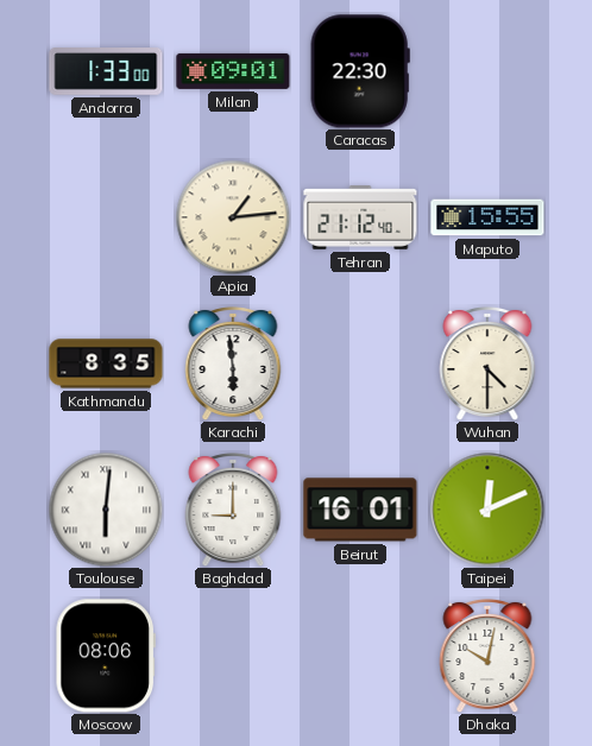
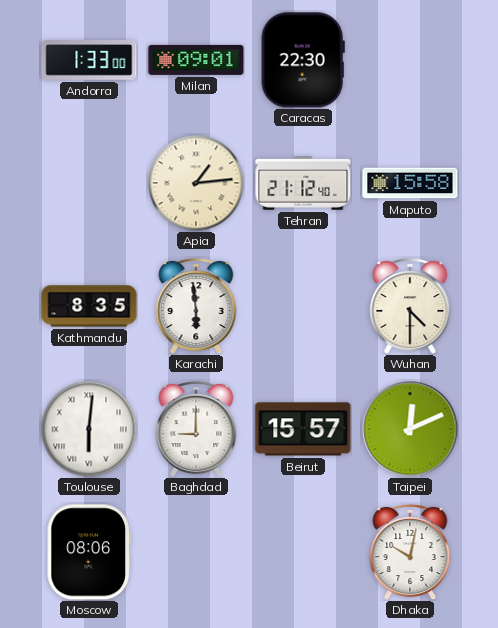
Maputo: 15:55 -> 15:58
Beirut: 16:01 -> 15:57
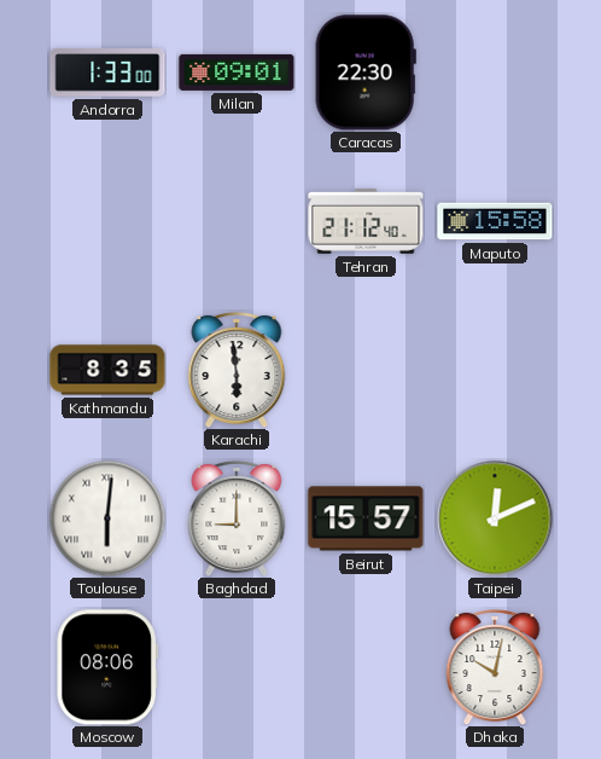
Apia: 1:14 -> none
Wuhan: 4:30 -> none
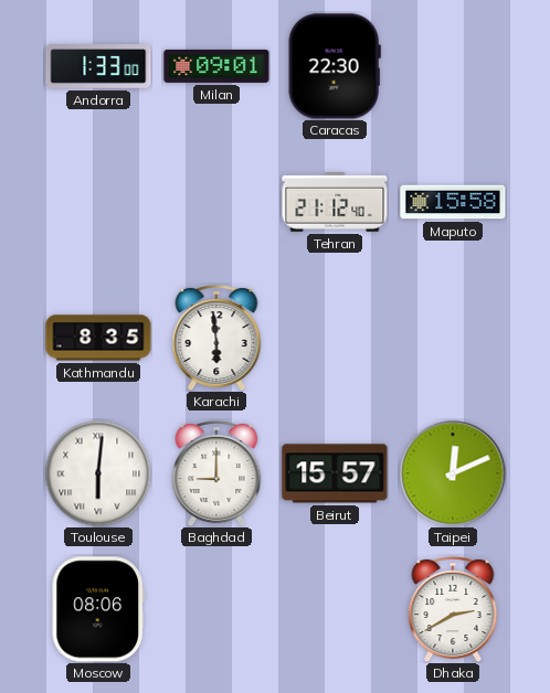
Dhaka: 10:02 -> 2:40
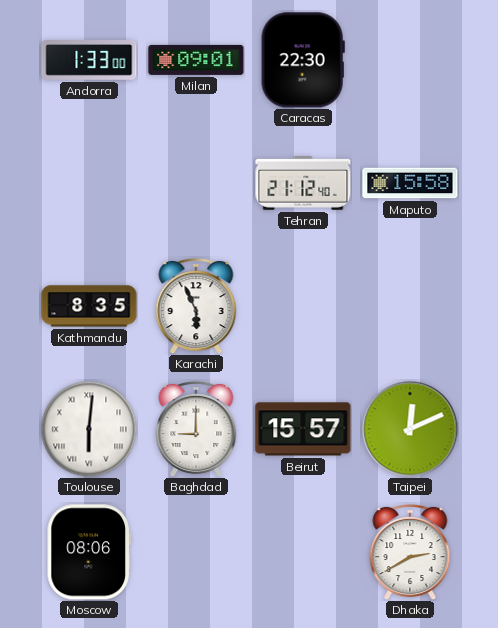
Karachi: 5:59 -> 5:56
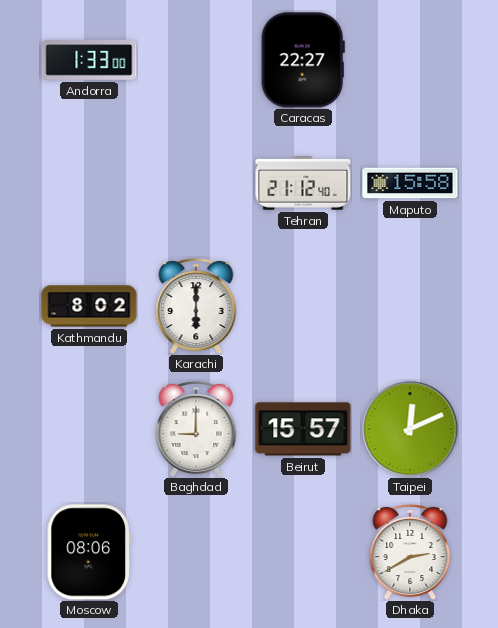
Milan: 09:01 -> none
Caracas: 22:30 -> 22:27
Kathmandu: 8:35 -> 8:02
Karachi: 5:56 -> 6:00
Toulouse: 6:01 -> none
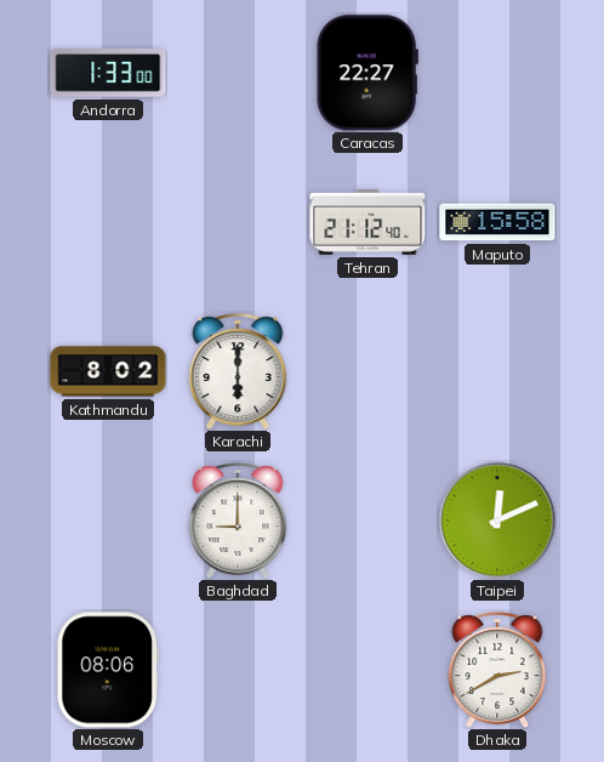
Beirut: 15:57 -> none
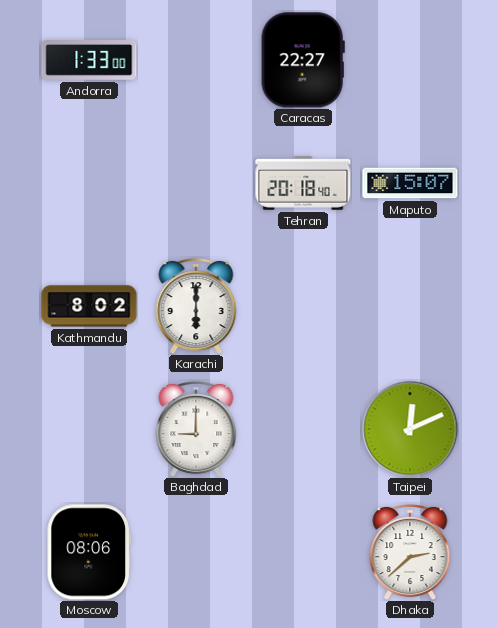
Tehran: 21:12 -> 20:18
Maputo: 15:58 -> 15:07
Dhaka: 2:40 -> 2:38
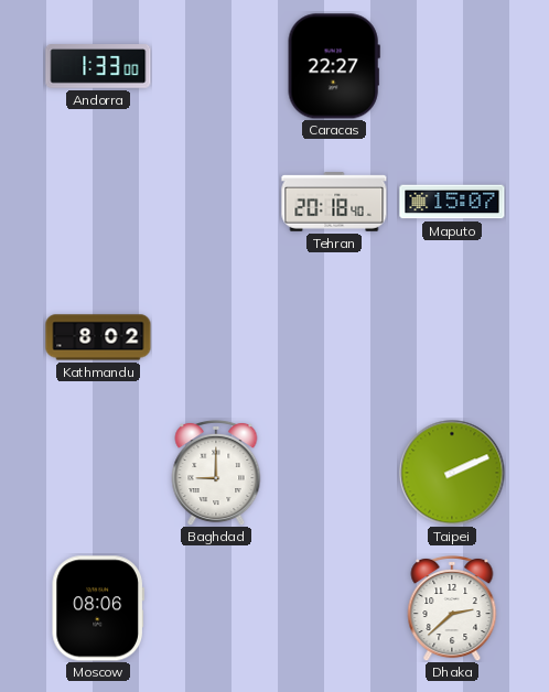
Karachi: 6:00 -> none
Taipei: 12:11 -> 2:11
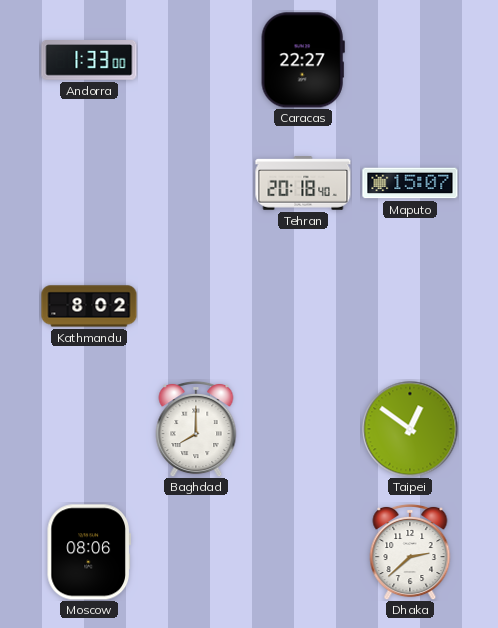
Baghdad: 9:00 -> 8:00
Taipei: 2:11 -> 12:51
